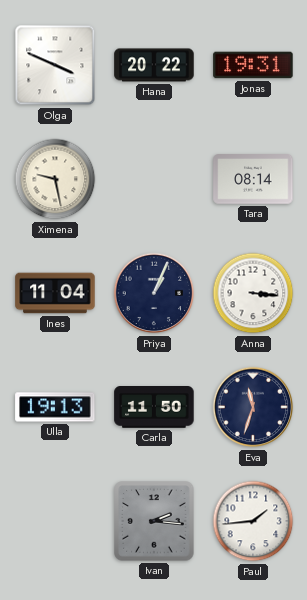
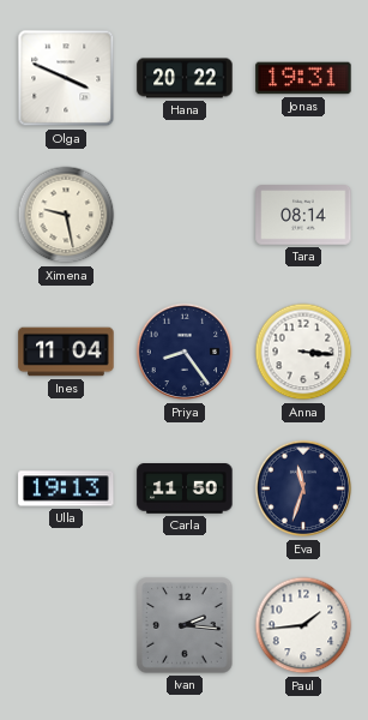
Priya: 1:04 -> 8:24
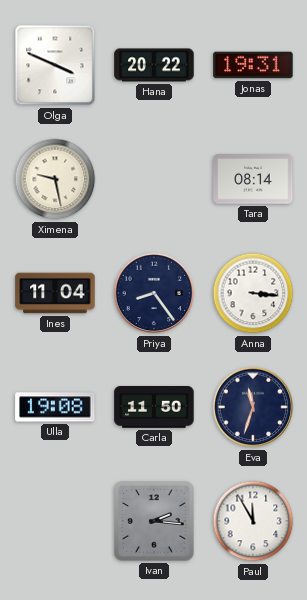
Ulla: 19:13 -> 19:08
Paul: 1:44 -> 11:55
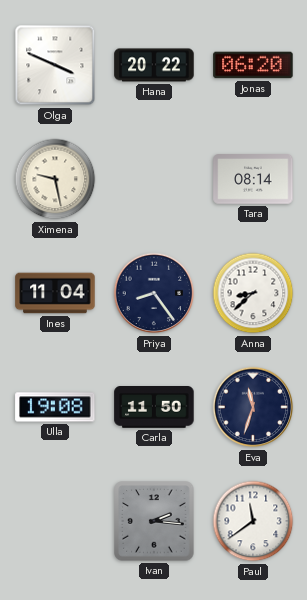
Jonas: 19:31 -> 06:20
Anna: 3:16 -> 8:38
Paul: 11:55 -> 11:39
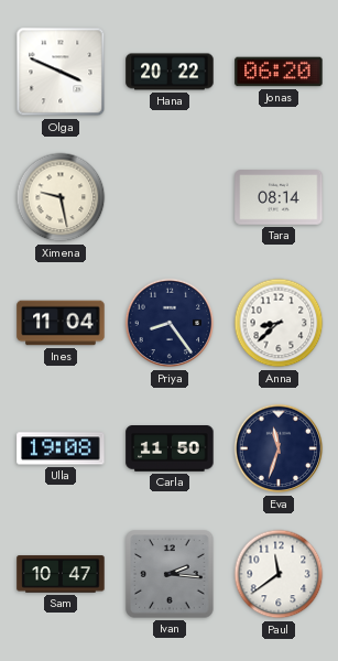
Sam: none -> 10:47
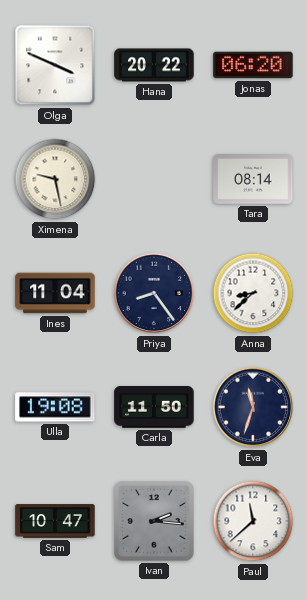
Paul: 11:39 -> 11:38
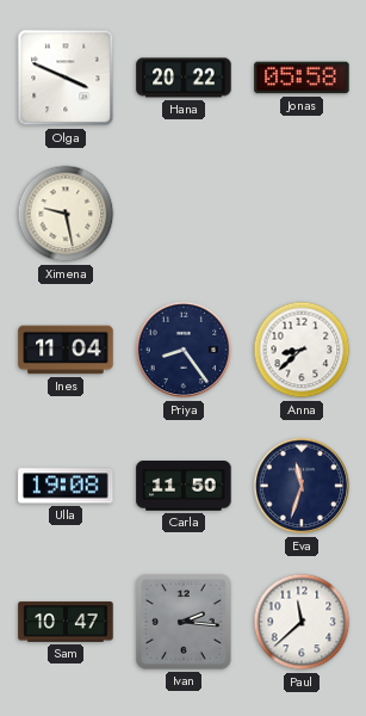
Jonas: 06:20 -> 05:58
Tara: 08:14 -> none
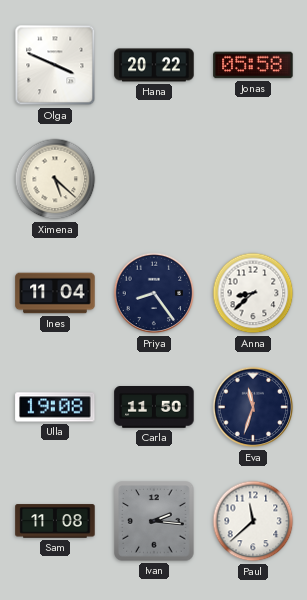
Ximena: 9:28 -> 5:22
Sam: 10:47 -> 11:08
